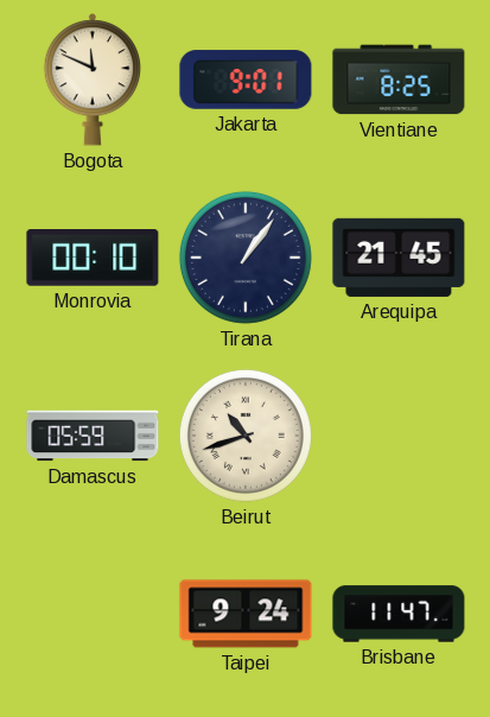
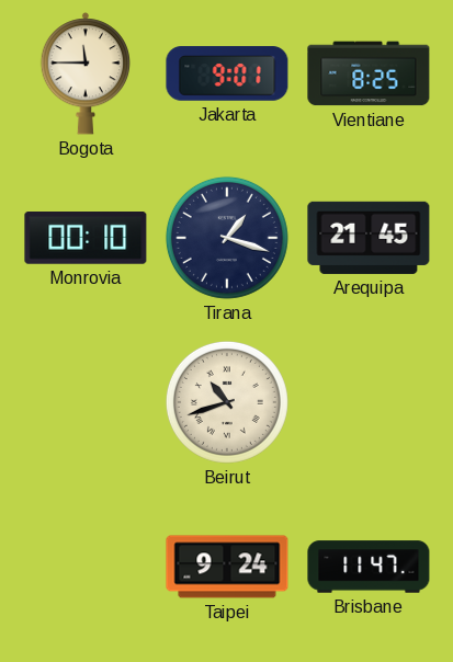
Bogota: 11:49 -> 11:45
Tirana: 1:06 -> 1:18
Damascus: 05:59 -> none
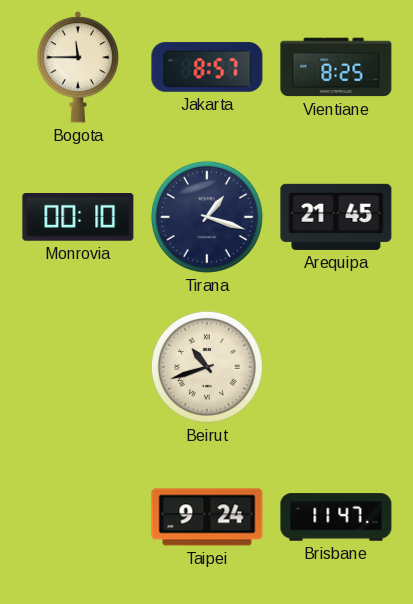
Jakarta: 9:01 -> 8:57
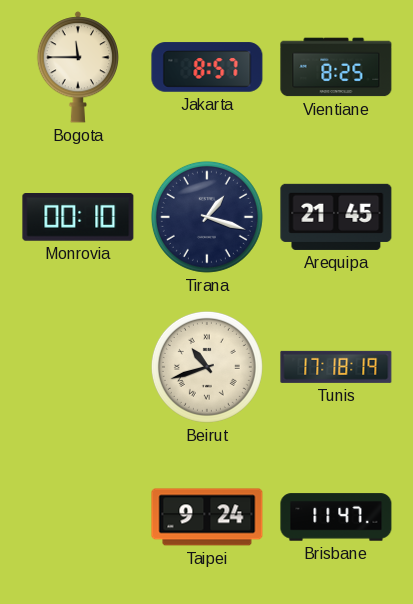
Tunis: none -> 17:18
